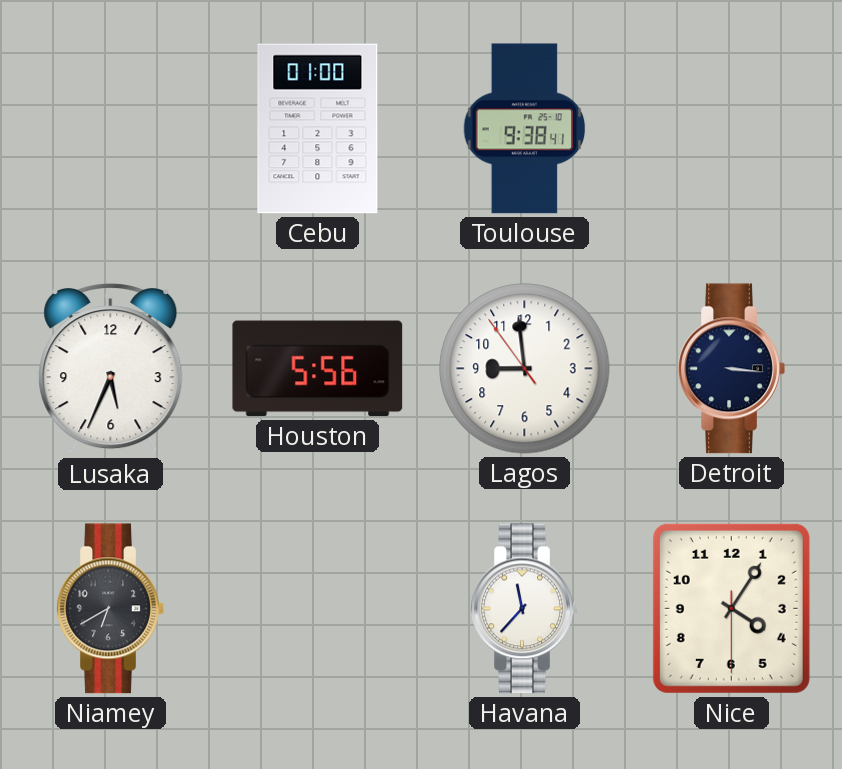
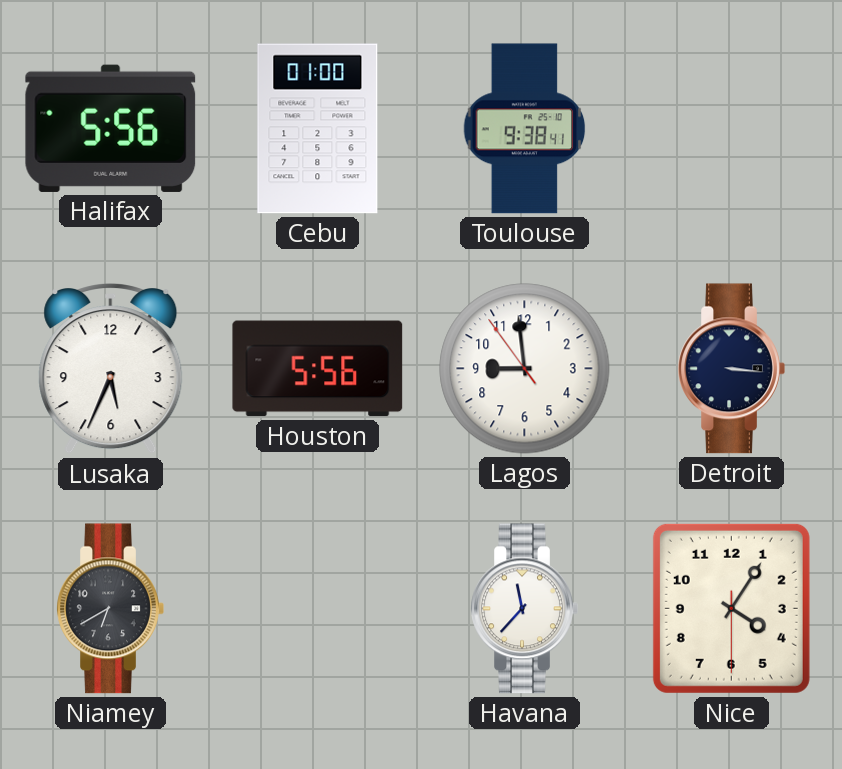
Halifax: none -> 5:56
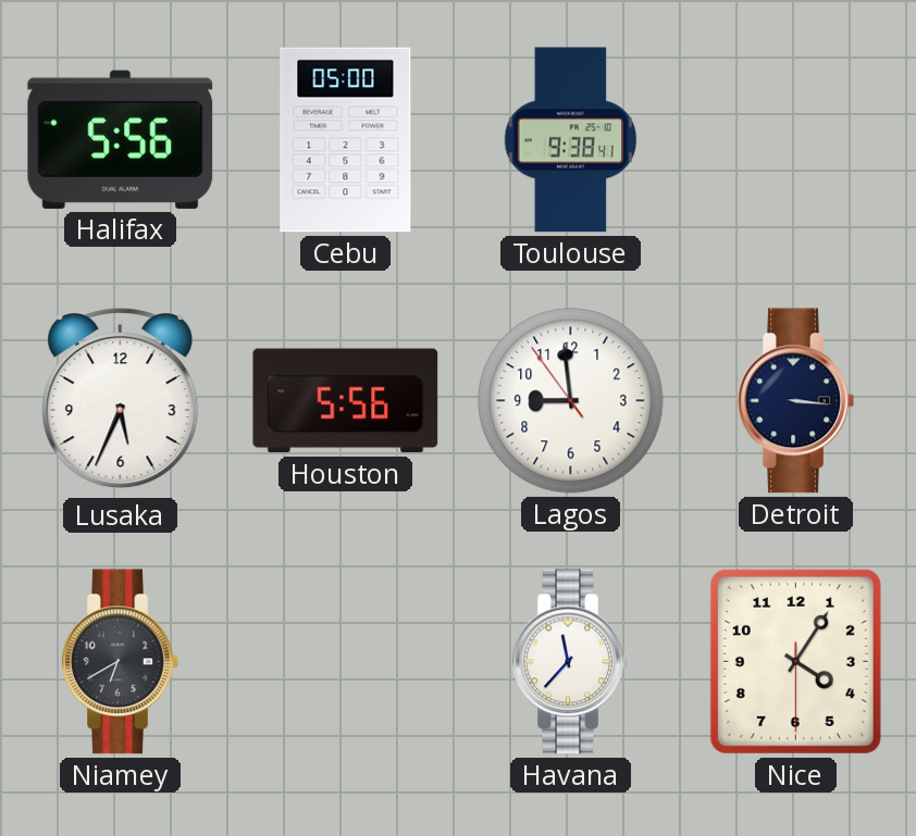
Cebu: 01:00 -> 05:00
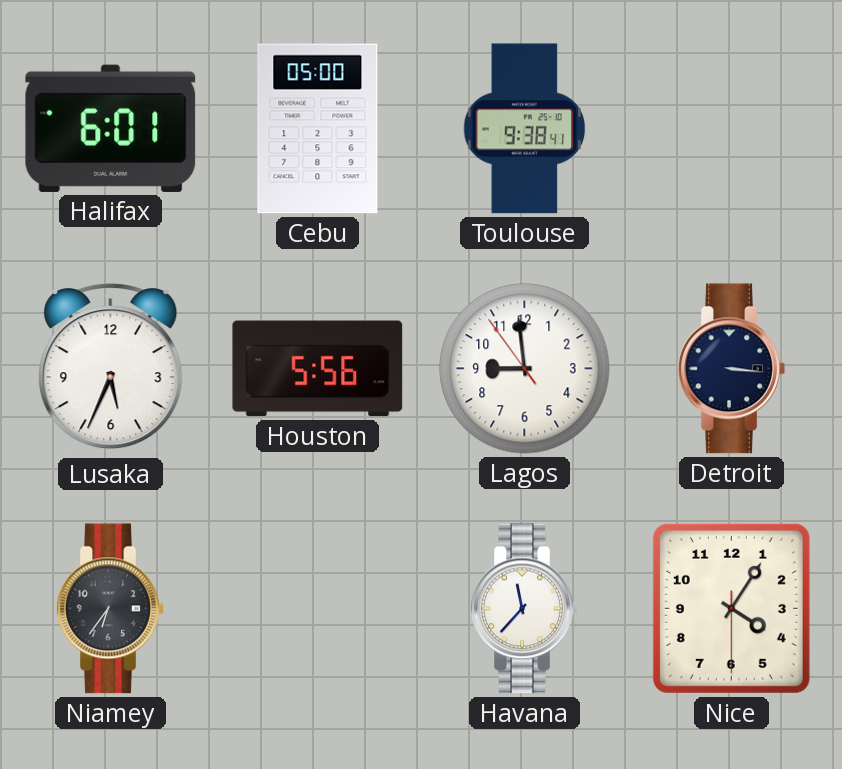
Halifax: 5:56 -> 6:01
Niamey: 6:40 -> 6:36
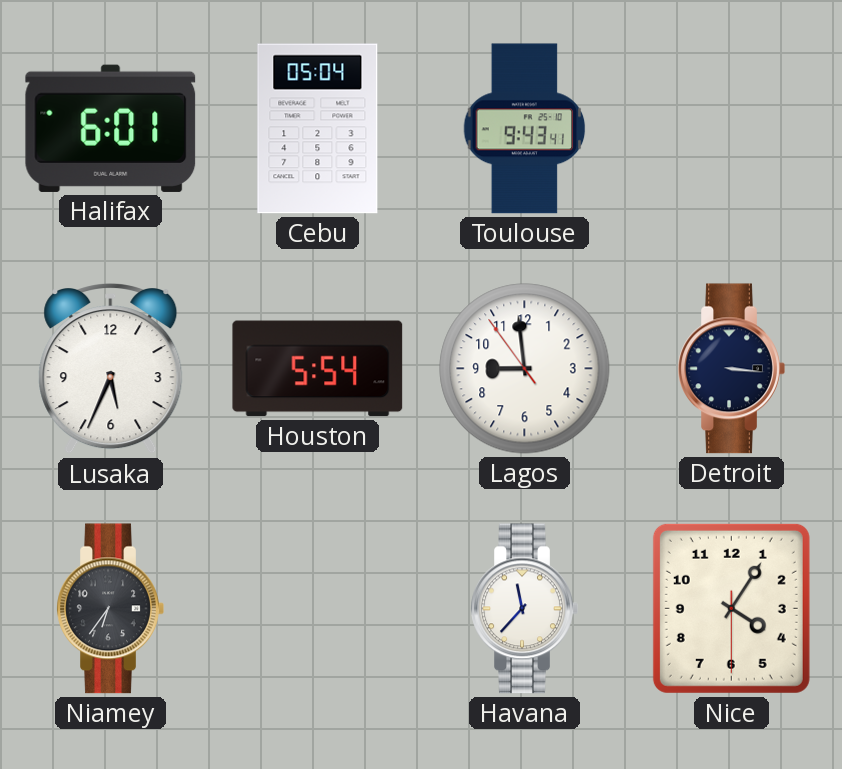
Cebu: 05:00 -> 05:04
Toulouse: 9:38 -> 9:43
Houston: 5:56 -> 5:54
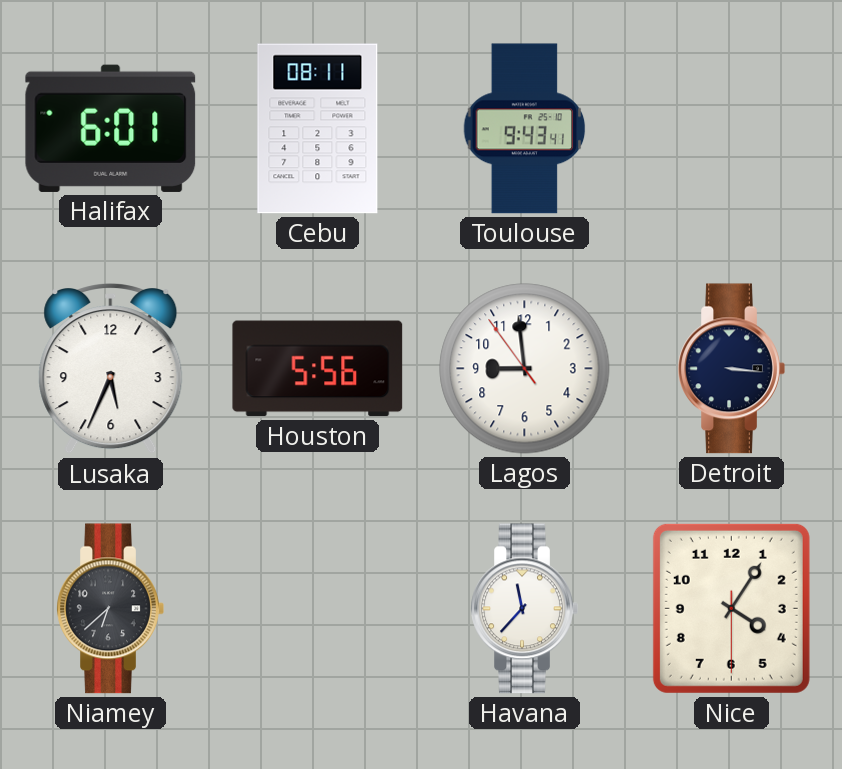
Cebu: 05:04 -> 08:11
Houston: 5:54 -> 5:56
Niamey: 6:36 -> 6:38
